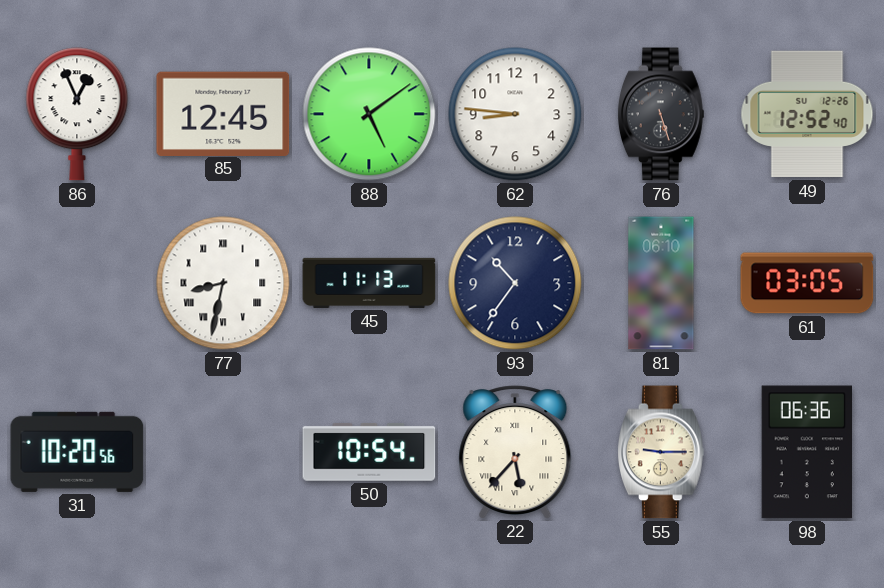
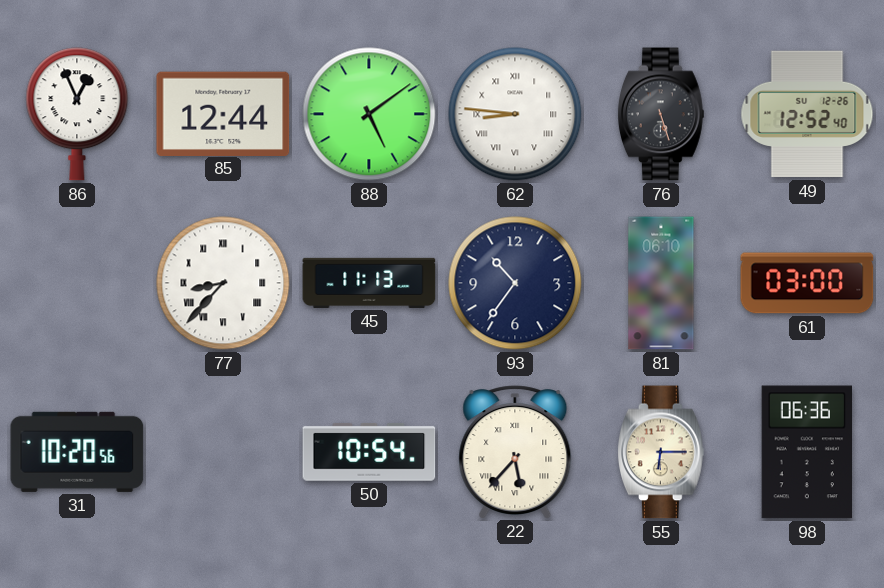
85: 12:45 -> 12:44
62 numerals: Arabic -> Roman
77: 8:32 -> 8:37
61: 03:05 -> 03:00
55: 9:15 -> 6:15
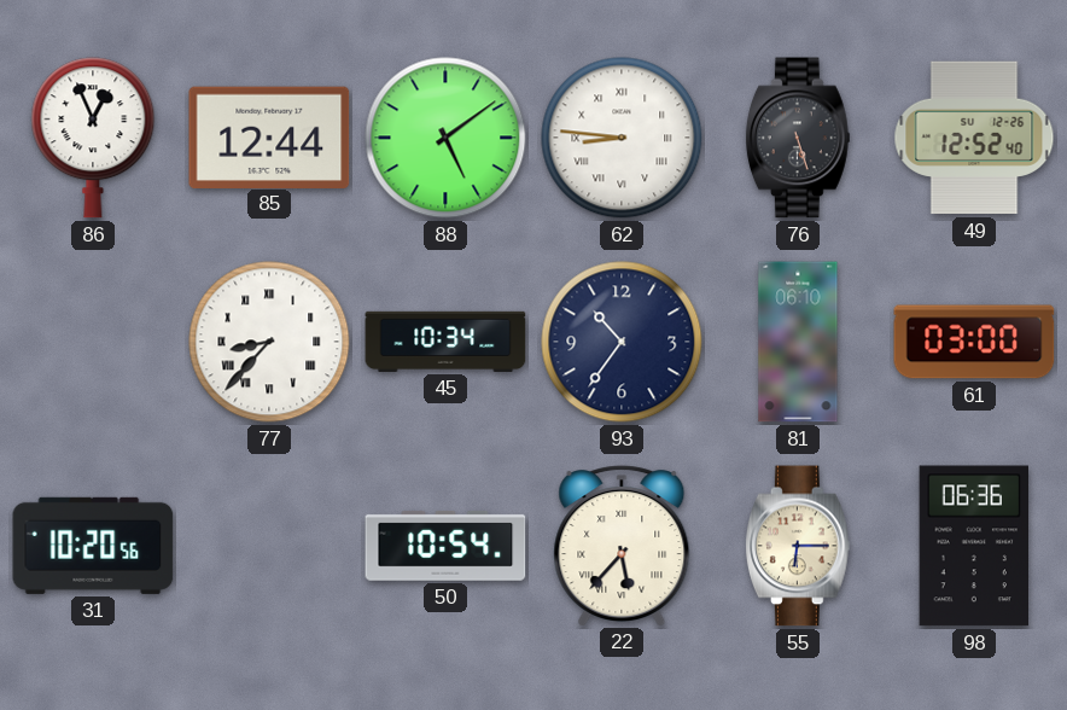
45: 11:13 -> 10:34
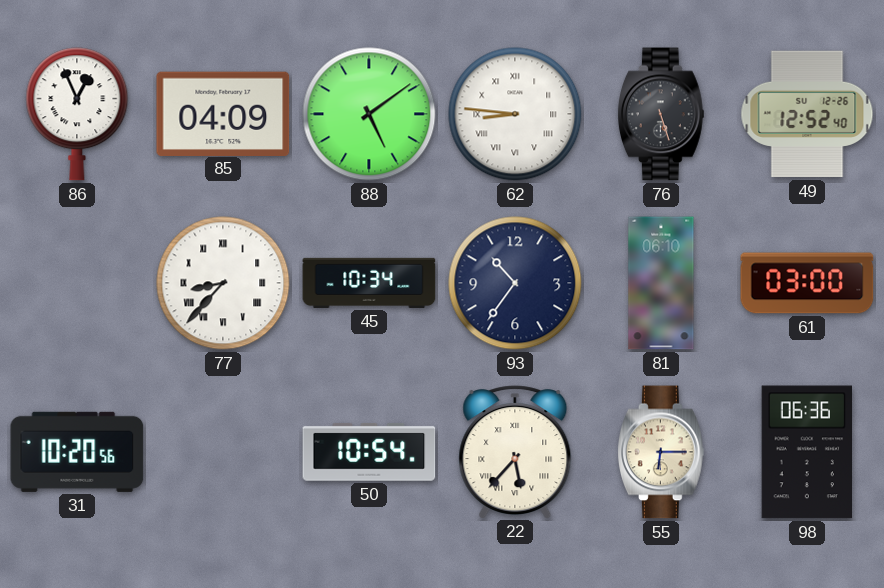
85: 12:44 -> 04:09
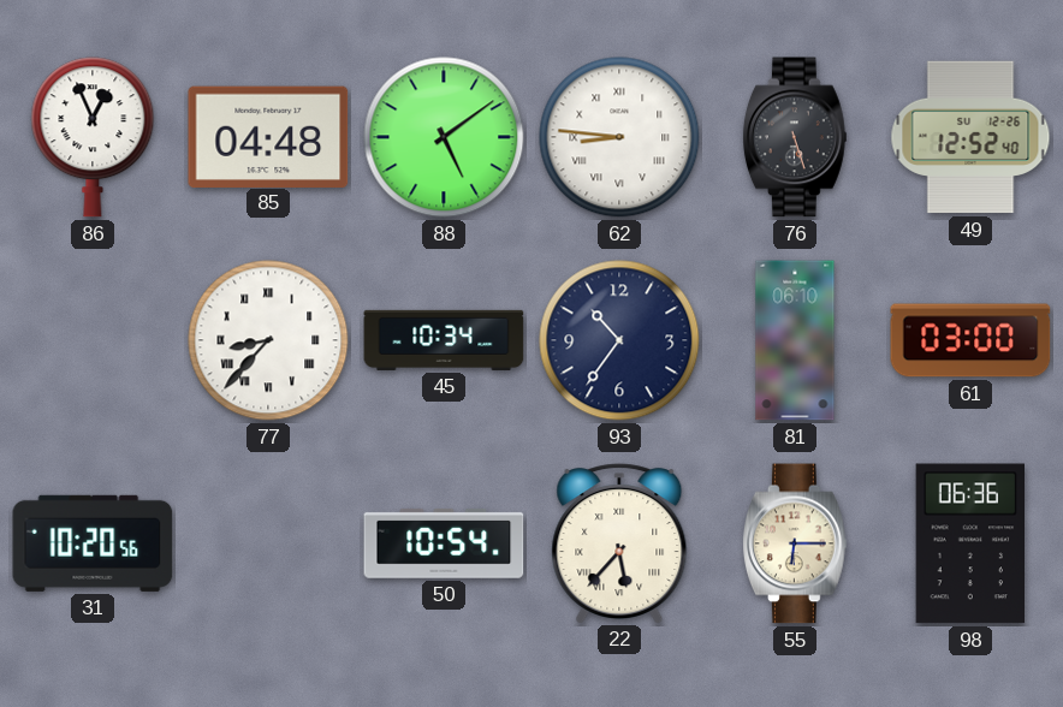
85: 04:09 -> 04:48
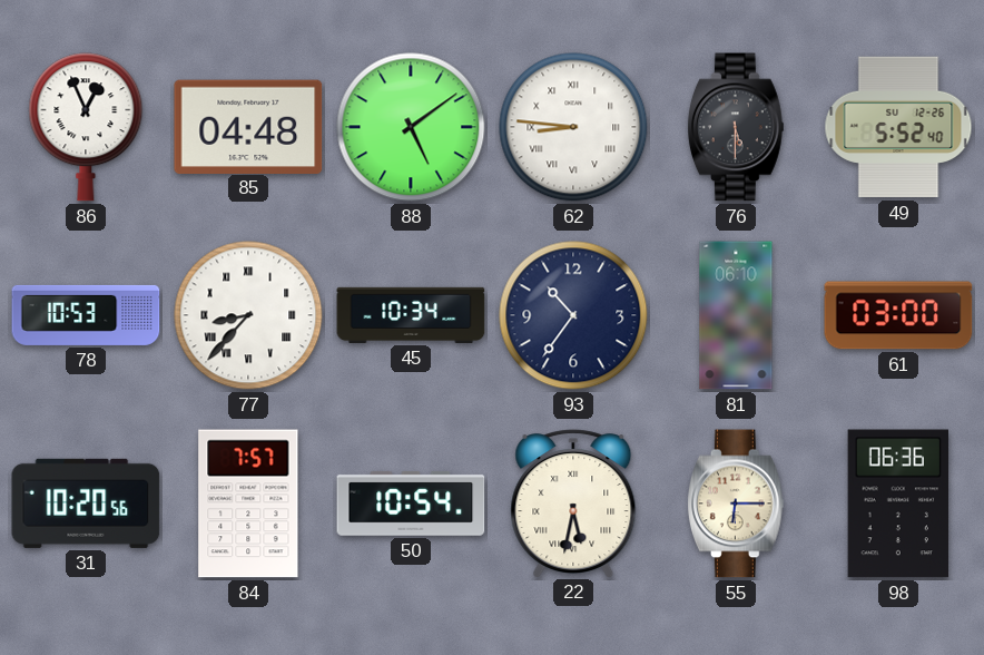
76: 5:27 -> 5:30
49: 12:52 -> 5:52
78: none -> 10:53
84: none -> 7:57
22: 5:37 -> 5:32
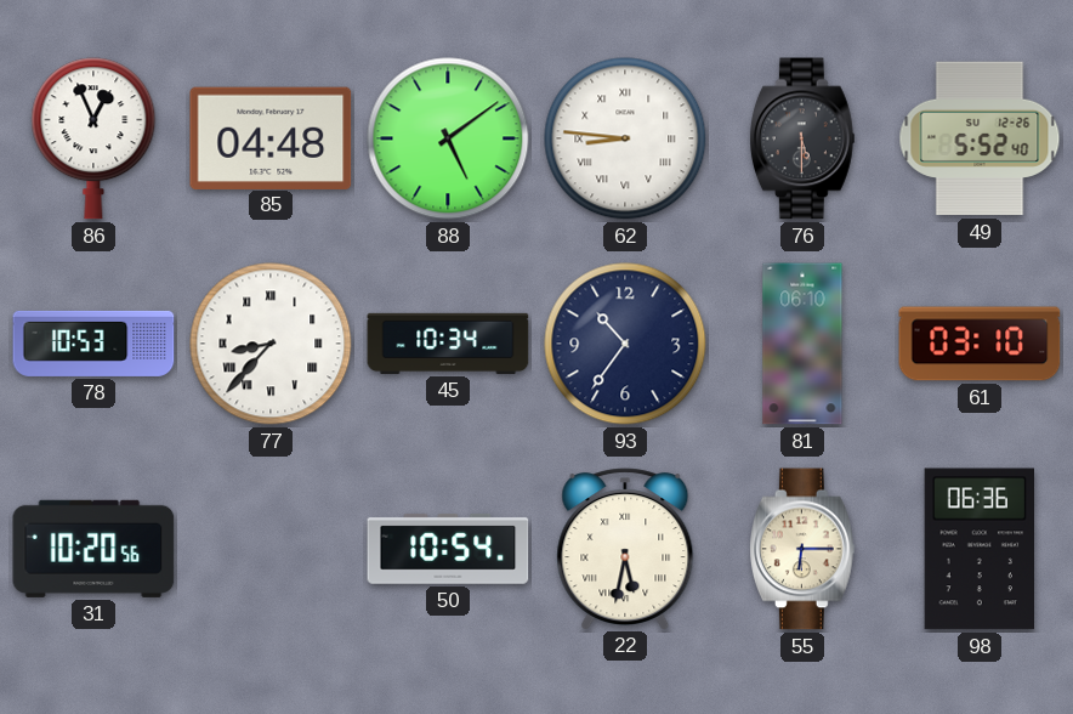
61: 03:00 -> 03:10
84: 7:57 -> none
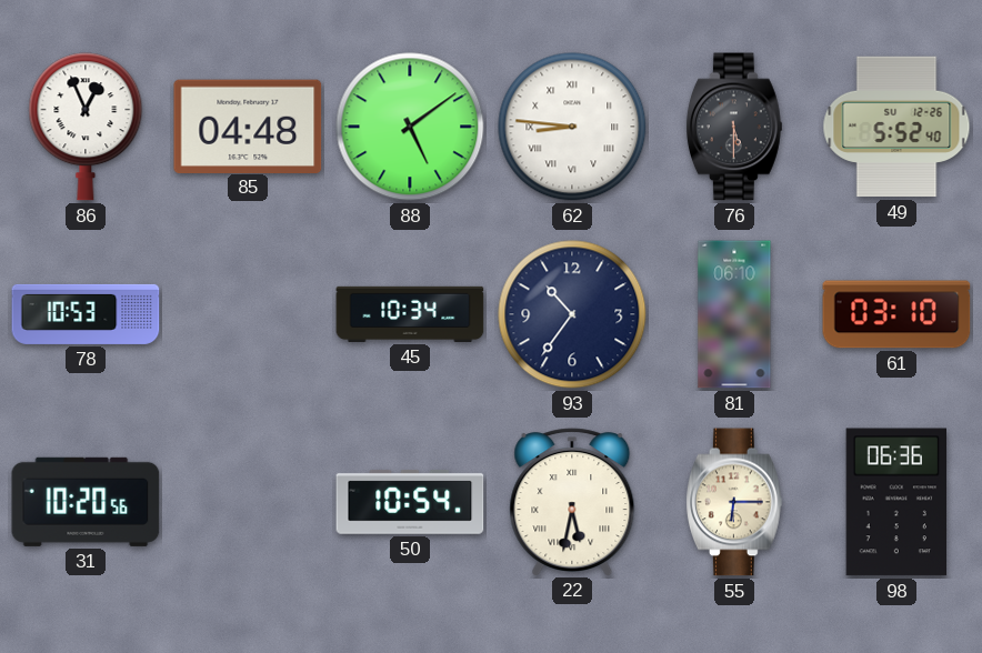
77: 8:37 -> none
